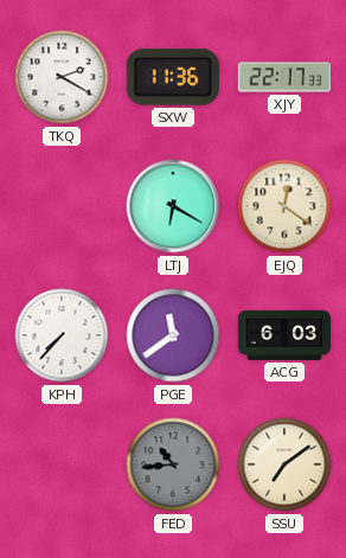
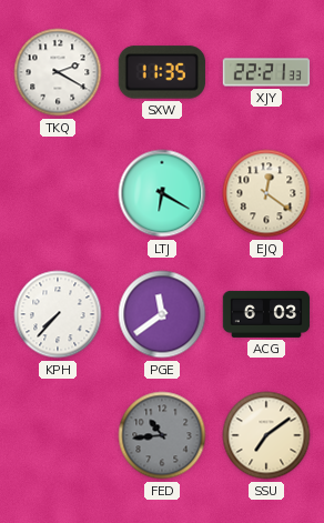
SXW: 11:36 -> 11:35
XJY: 22:17 -> 22:21
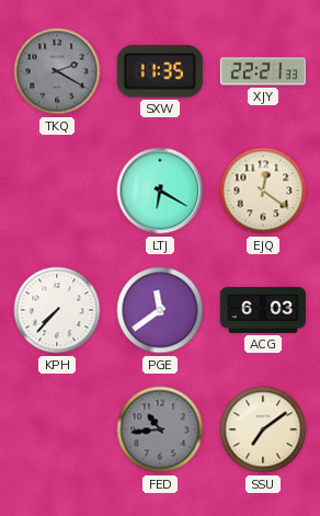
TKQ dial: white -> grey
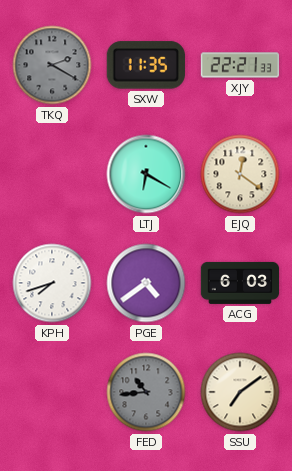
KPH: 7:37 -> 7:42
PGE: 11:39 -> 4:39
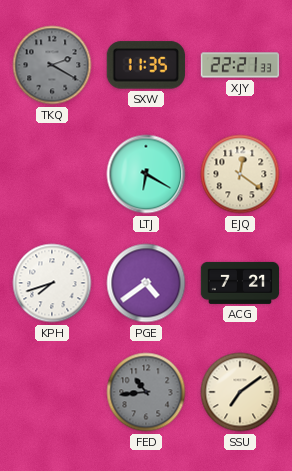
ACG: 6:03 -> 7:21
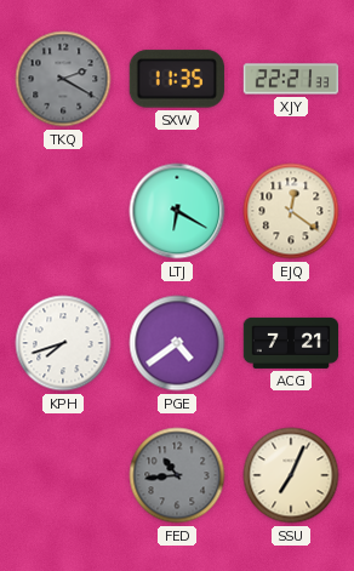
SSU: 7:09 -> 7:04
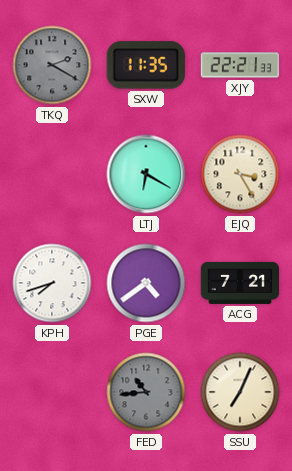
EJQ: 12:21 -> 3:25
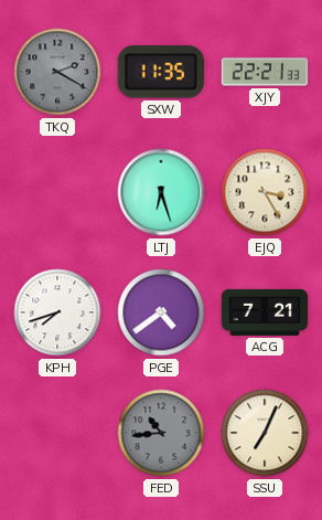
LTJ: 6:20 -> 6:27
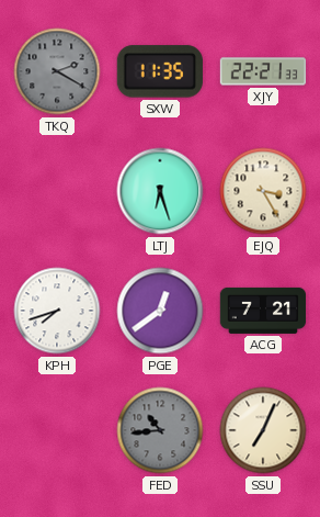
PGE: 4:39 -> 12:39
